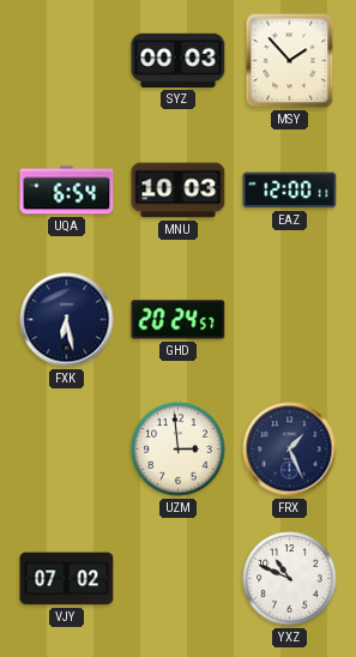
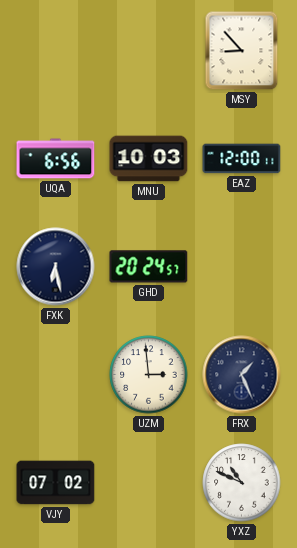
SYZ: 00:03 -> none
MSY: 1:53 -> 8:53
UQA: 6:54 -> 6:56
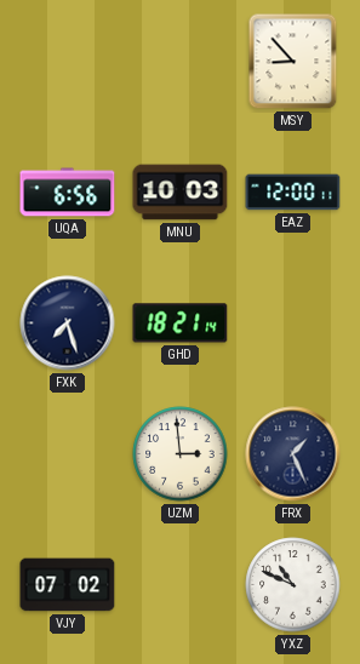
FXK: 6:28 -> 7:27
GHD: 20:24 -> 18:21
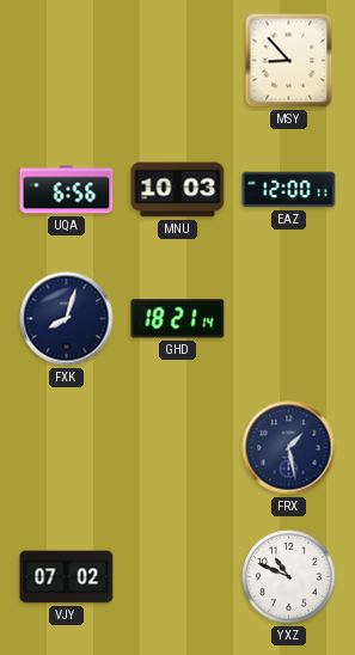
FXK: 7:27 -> 8:03
UZM: 2:59 -> none
FRX: 1:26 -> 1:28
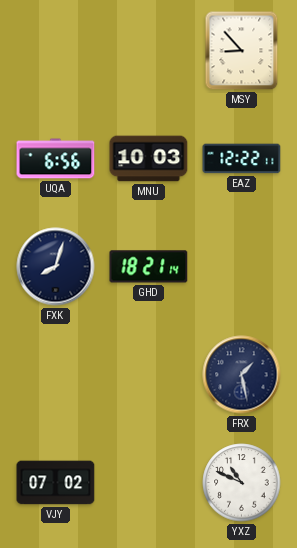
EAZ: 12:00 -> 12:22
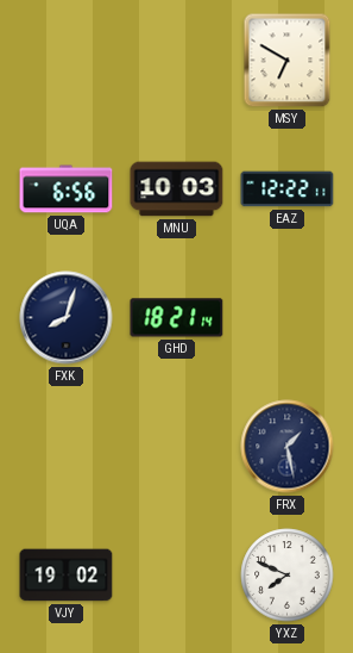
MSY: 8:53 -> 6:50
VJY: 07:02 -> 19:02
YXZ: 10:49 -> 7:49
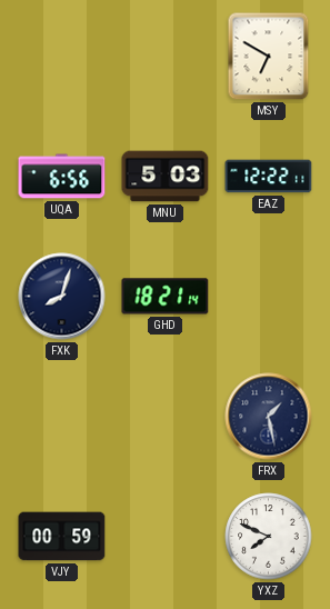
MNU: 10:03 -> 5:03
VJY: 19:02 -> 00:59
